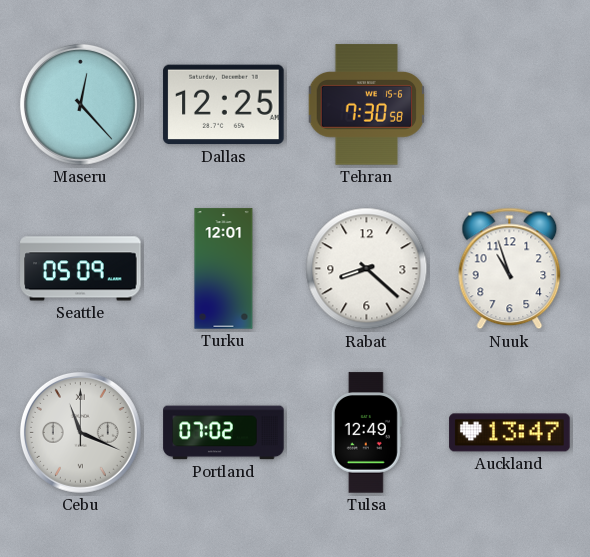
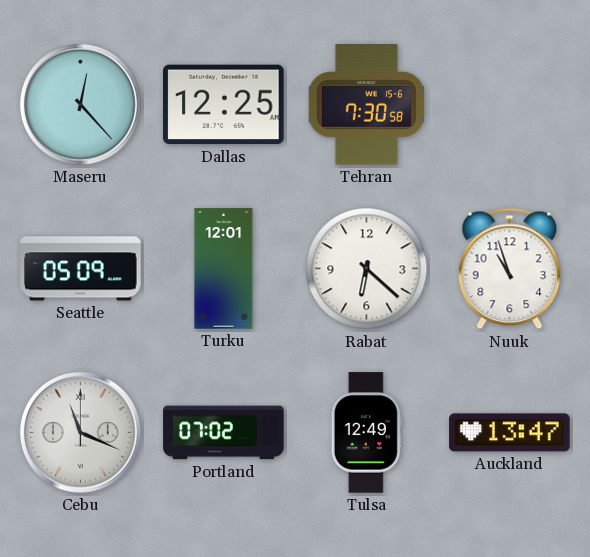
Rabat: 8:22 -> 6:22
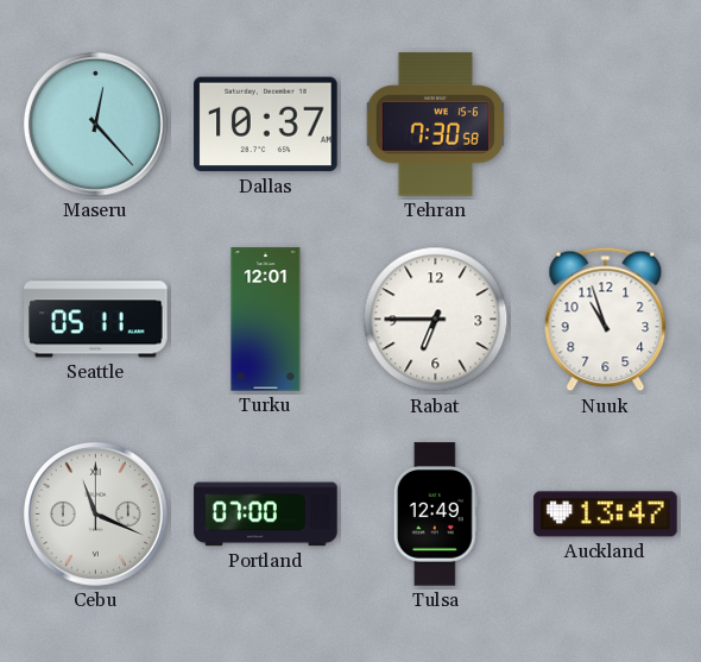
Dallas: 12:25 -> 10:37
Seattle: 05:09 -> 05:11
Rabat: 6:22 -> 6:45
Portland: 07:02 -> 07:00
